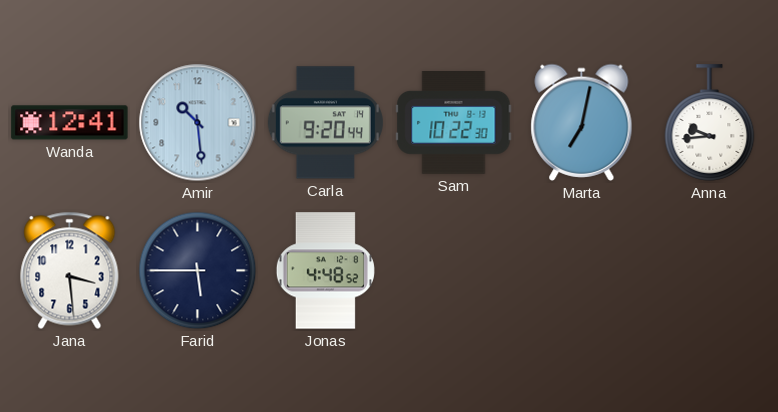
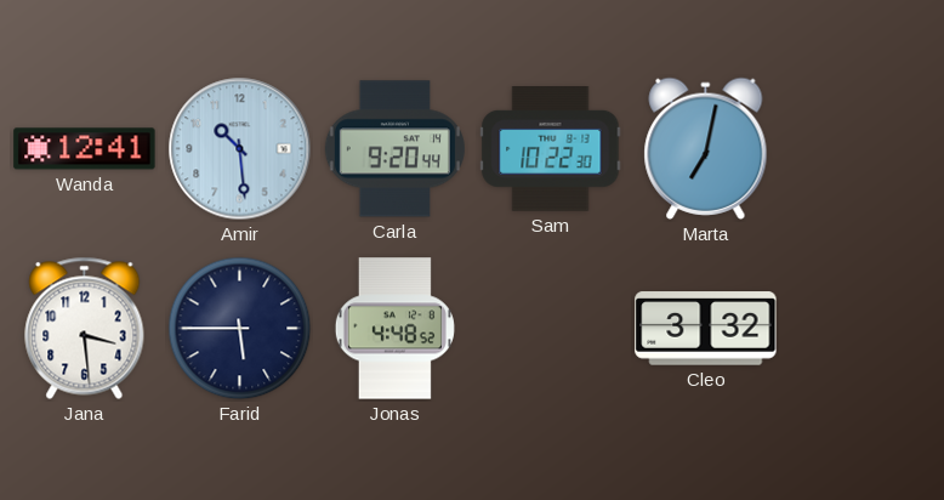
Anna: 9:44 -> none
Cleo: none -> 3:32
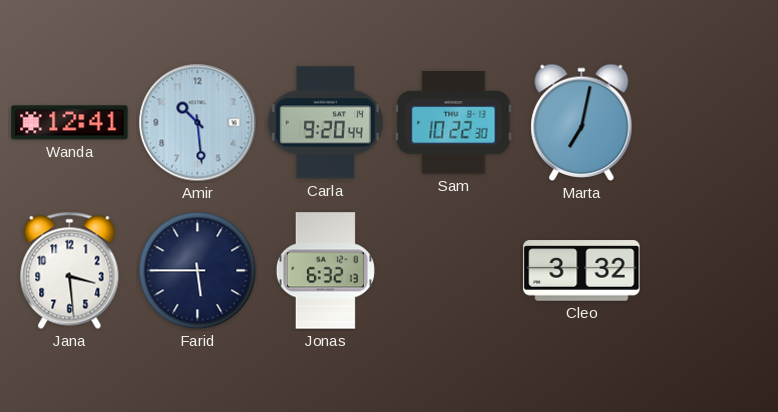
Jonas: 4:48 -> 6:32
